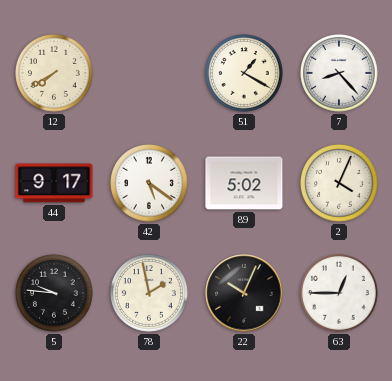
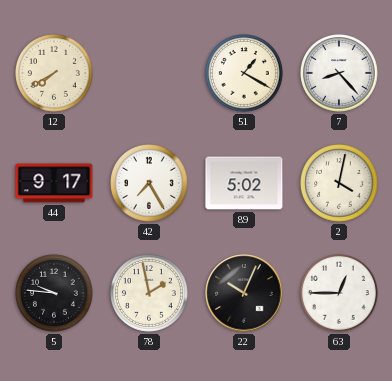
42: 5:21 -> 7:25
2: 4:04 -> 4:02
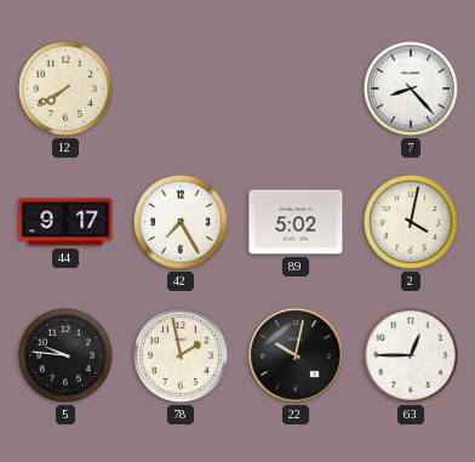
51: 1:20 -> none
22: 10:04 -> 10:02
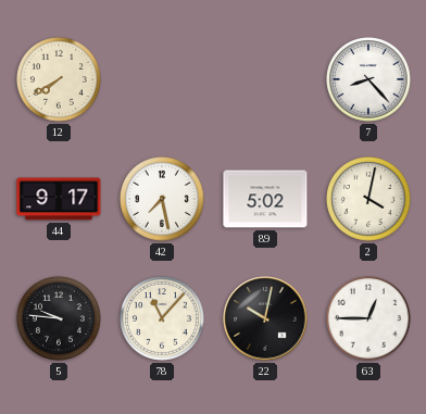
42: 7:25 -> 7:28
78: 1:58 -> 11:07
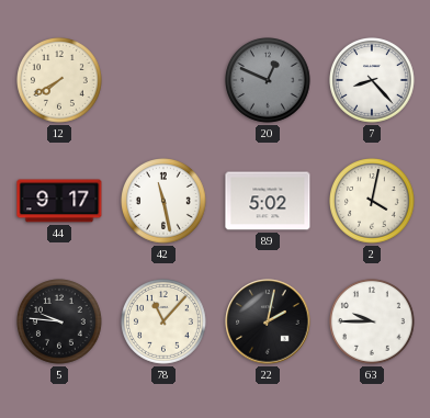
20: none -> 12:49
42: 7:28 -> 11:28
22: 10:02 -> 2:02
63: 12:45 -> 9:45
